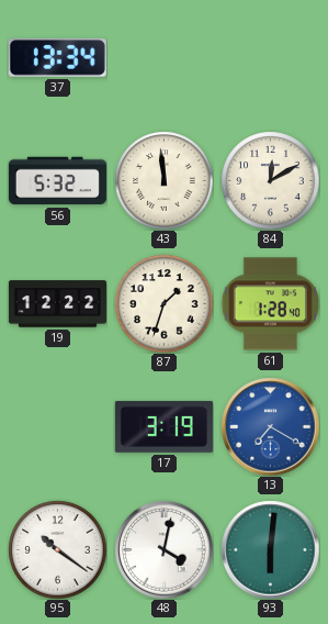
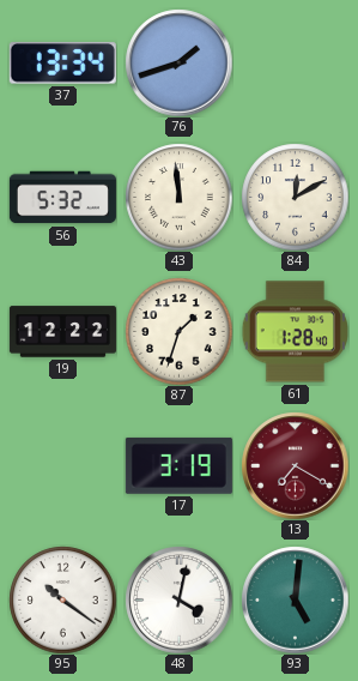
76: none -> 1:42
13 dial: blue -> burgundy
93: 6:01 -> 5:01
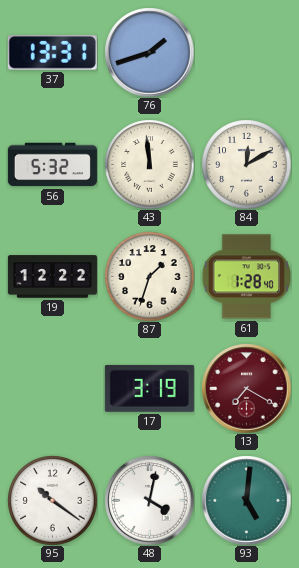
37: 13:34 -> 13:31
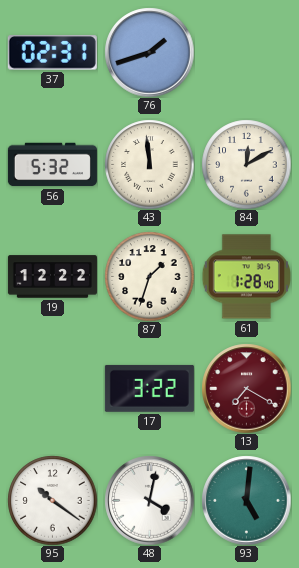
37: 13:31 -> 02:31
17: 3:19 -> 3:22
